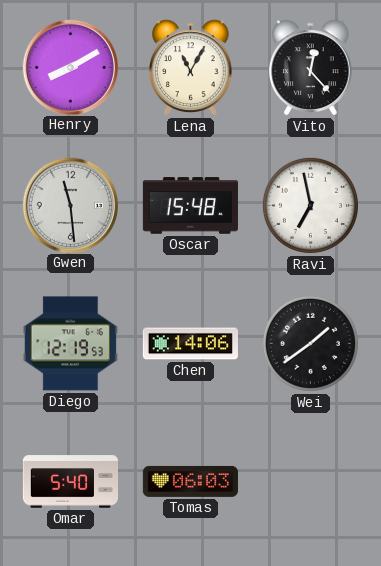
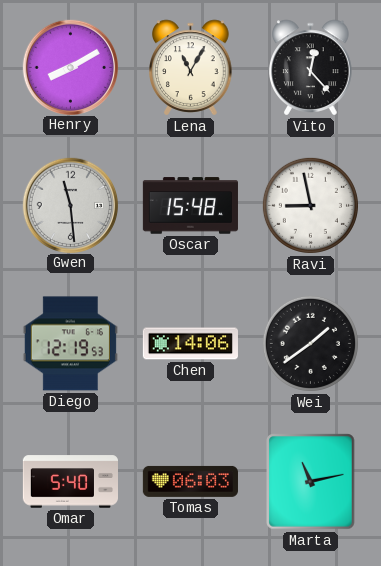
Ravi: 6:58 -> 8:58
Marta: none -> 11:13
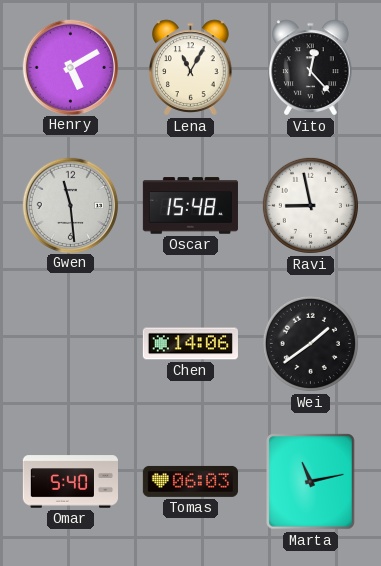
Henry: 8:10 -> 5:10
Diego: 12:19 -> none
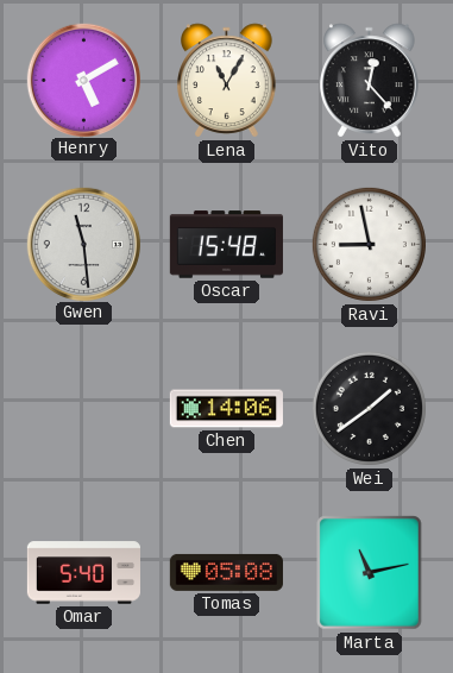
Tomas: 06:03 -> 05:08
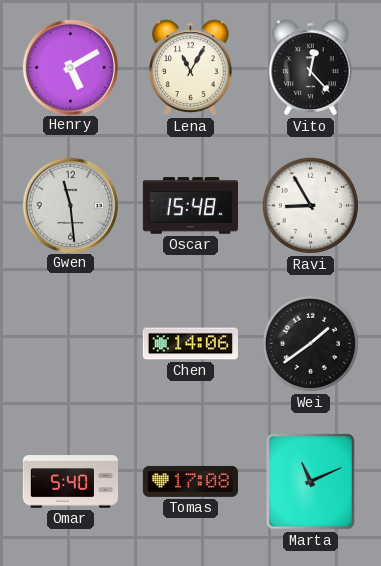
Ravi: 8:58 -> 8:55
Tomas: 05:08 -> 17:08
Marta: 11:13 -> 11:11
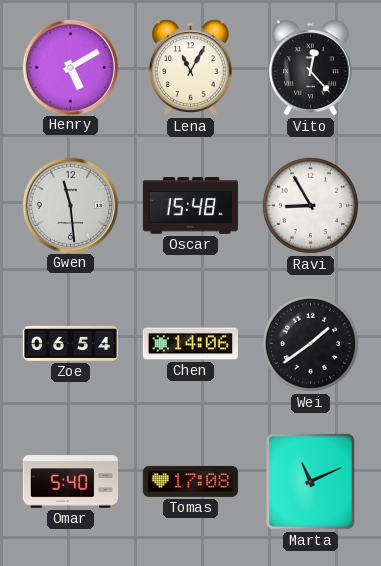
Zoe: none -> 06:54
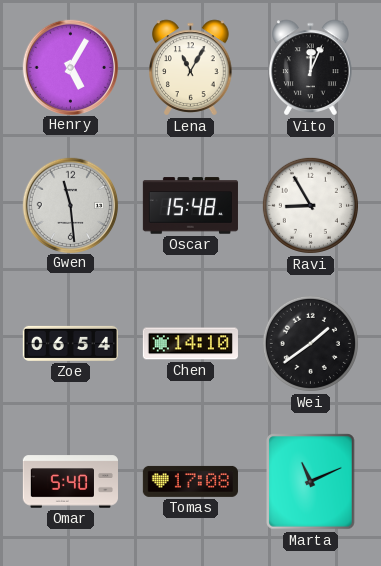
Henry: 5:10 -> 5:05
Vito: 12:23 -> 12:04
Chen: 14:06 -> 14:10
